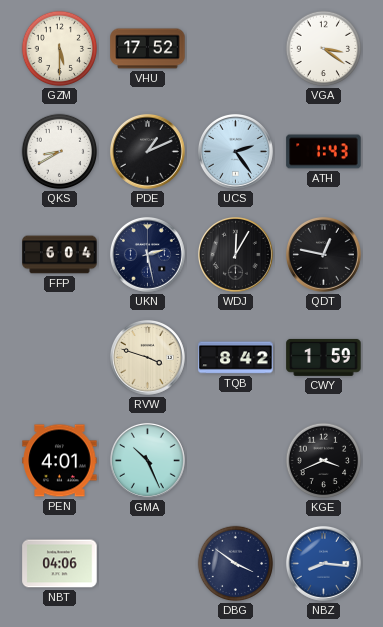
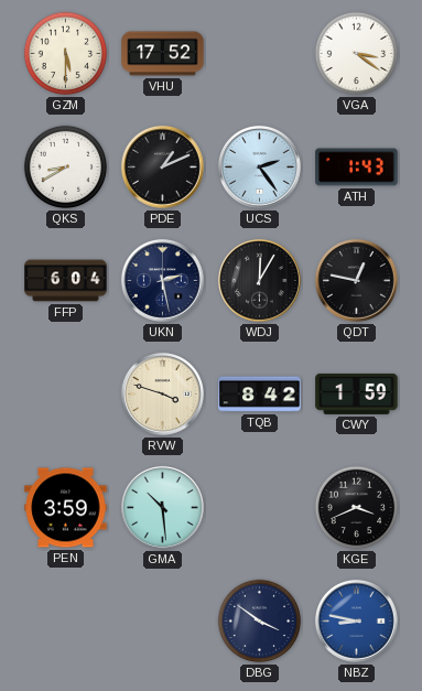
PEN: 4:01 -> 3:59
GMA: 10:26 -> 10:29
NBT: 04:06 -> none
NBZ: 8:16 -> 8:47
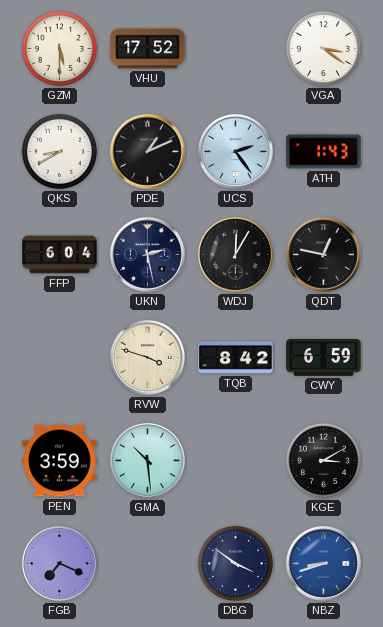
CWY: 1:59 -> 6:59
KGE: 3:41 -> 3:10
FGB: none -> 7:19
NBZ: 8:47 -> 8:42
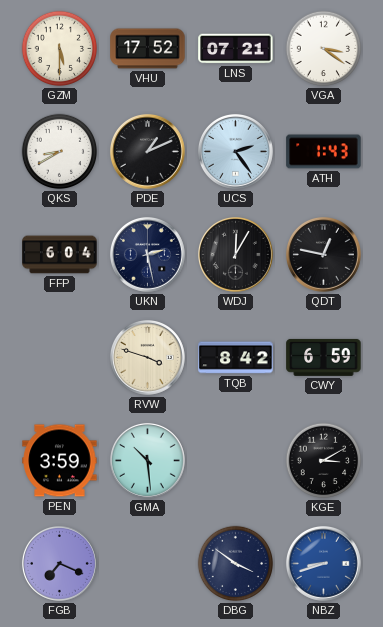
LNS: none -> 07:21
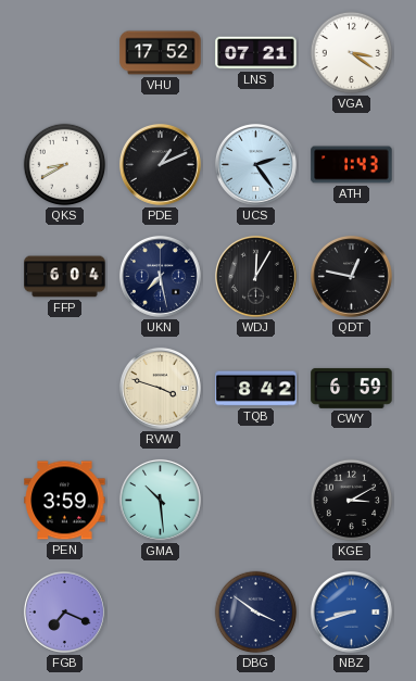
GZM: 5:30 -> none
UKN: 2:28 -> 7:28
